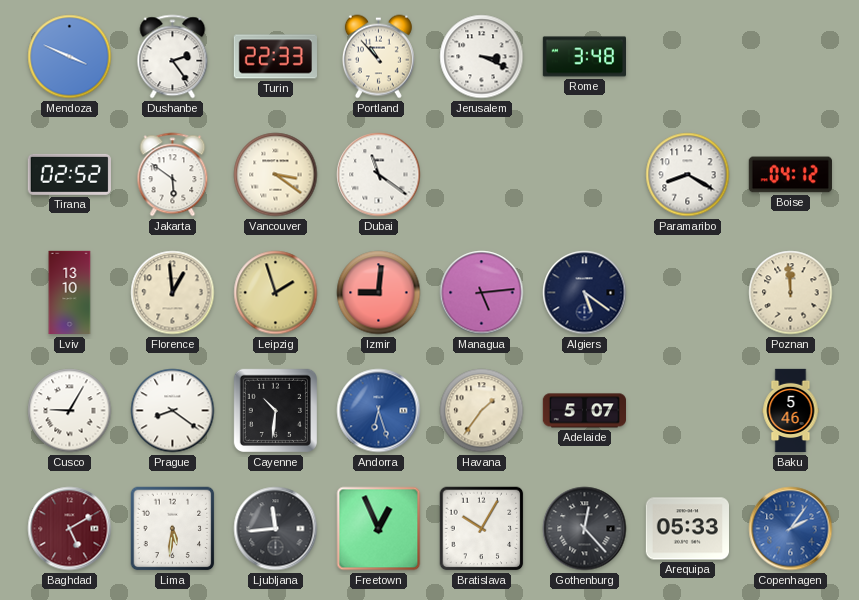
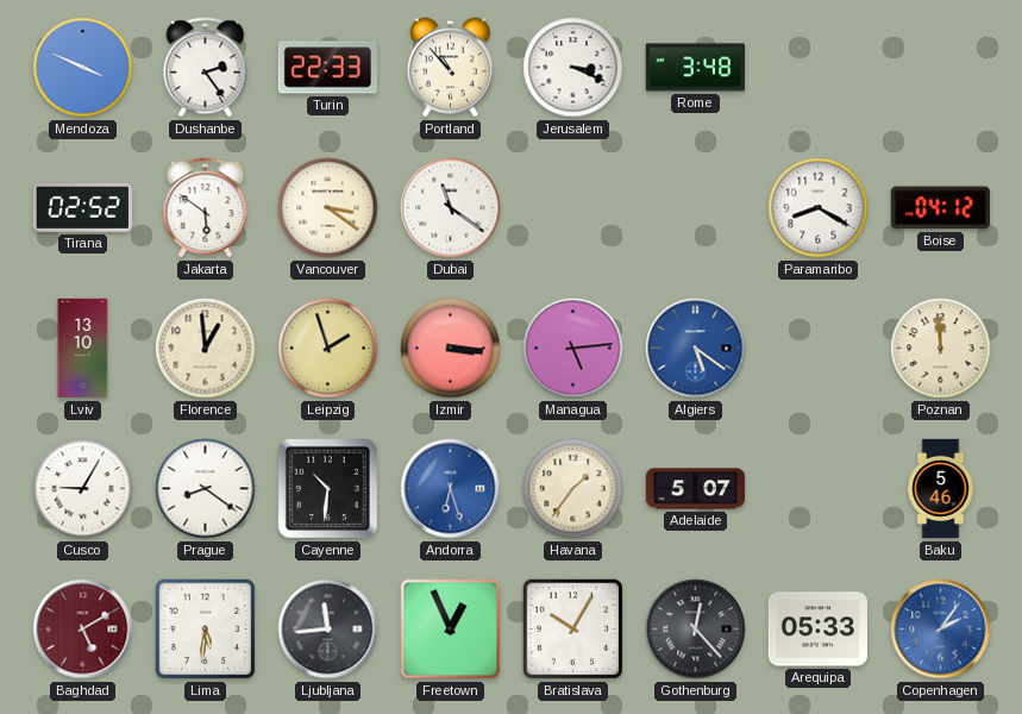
Izmir: 9:01 -> 3:16
Algiers dial: navy -> blue
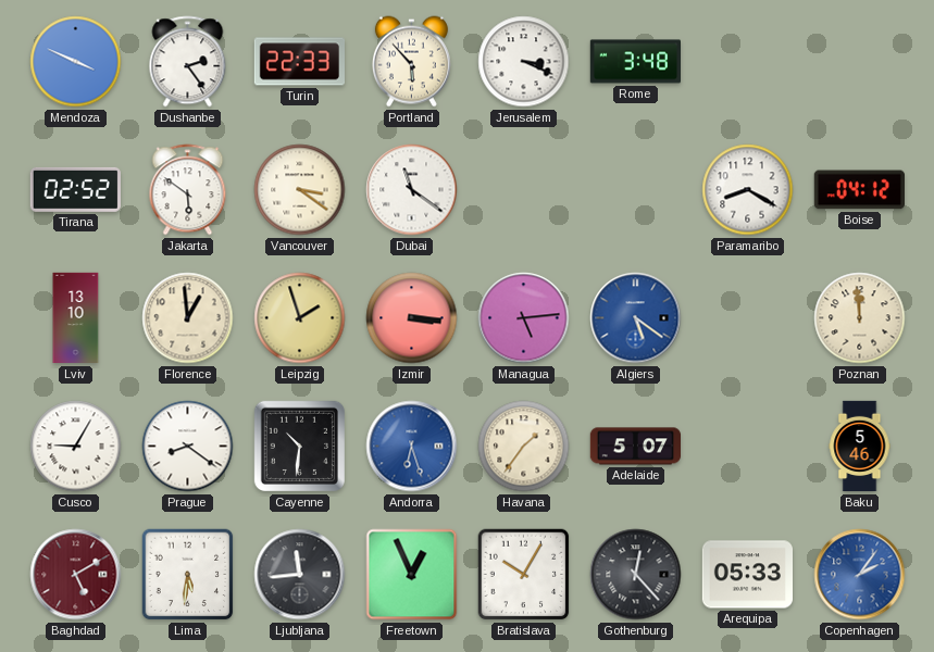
Portland: 10:53 -> 5:53
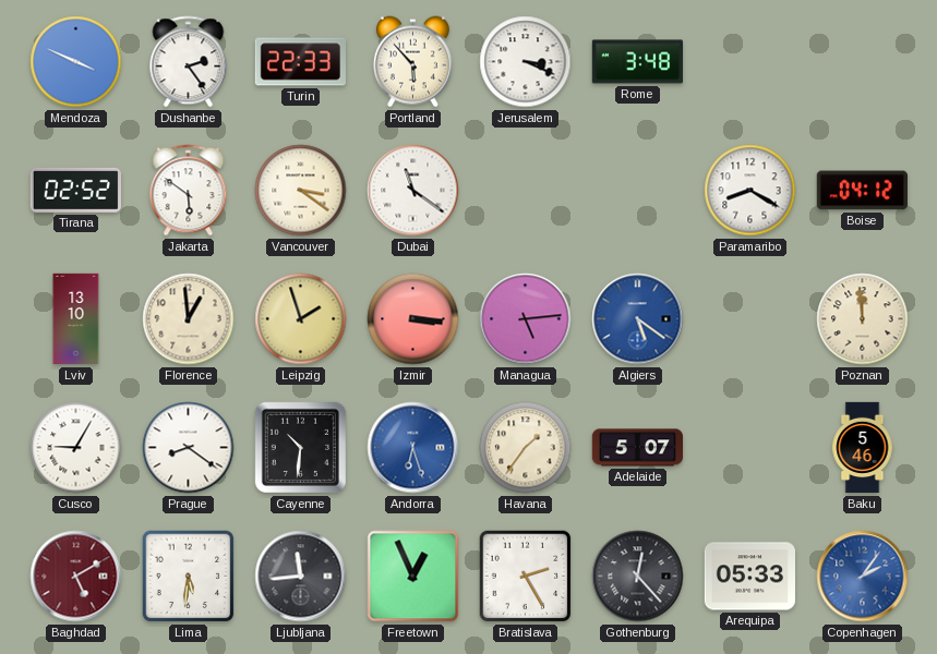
Bratislava: 10:05 -> 2:25
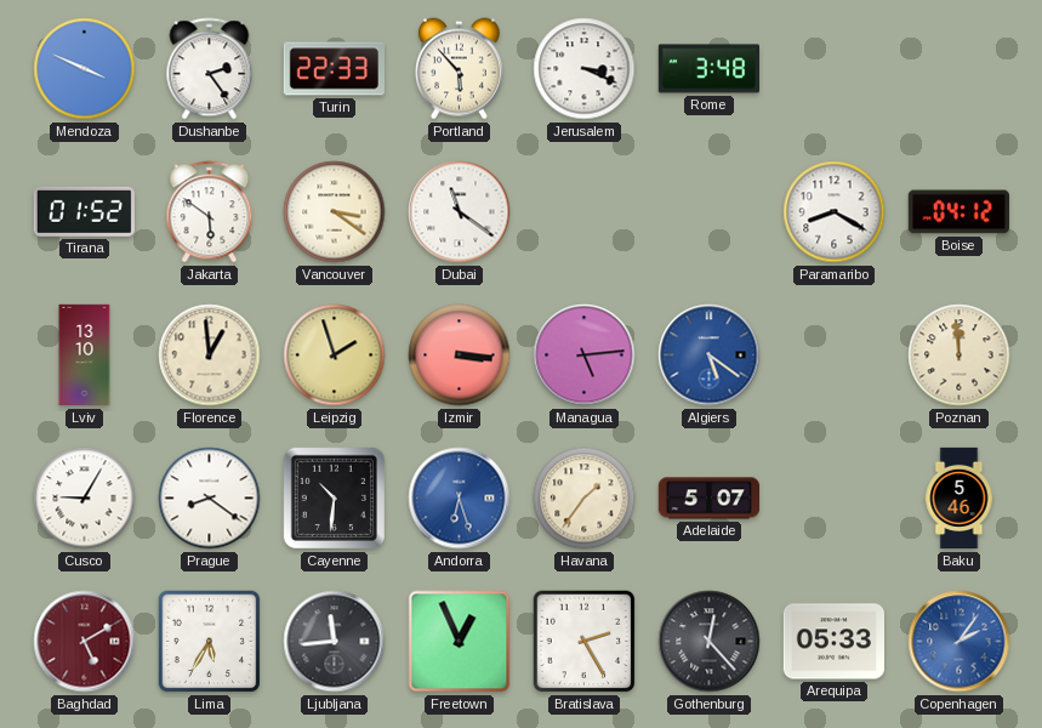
Tirana: 02:52 -> 01:52
Lima: 5:31 -> 5:35
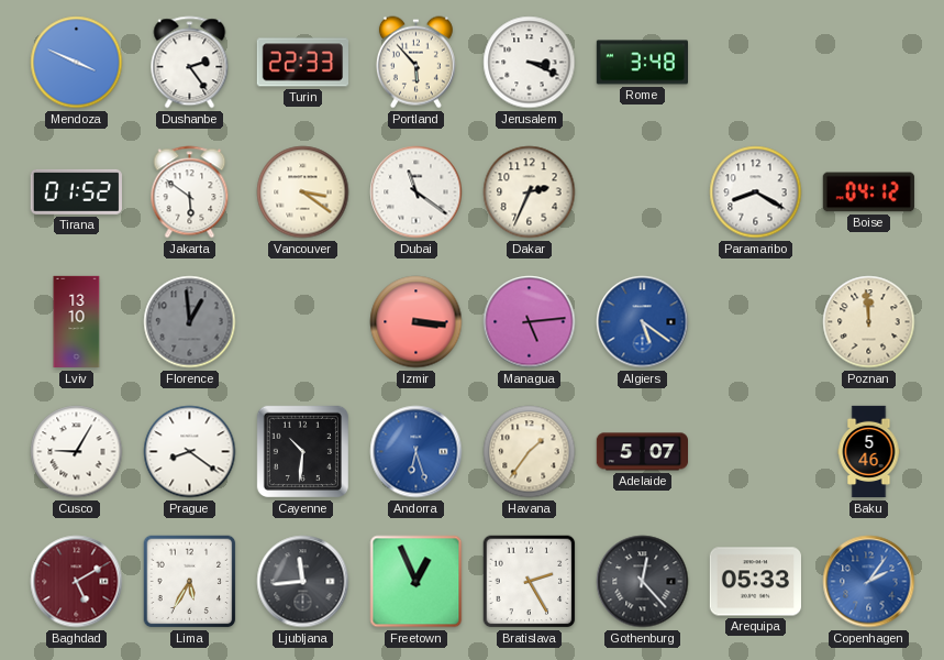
Dakar: none -> 2:34
Florence dial: cream -> grey
Leipzig: 1:57 -> none
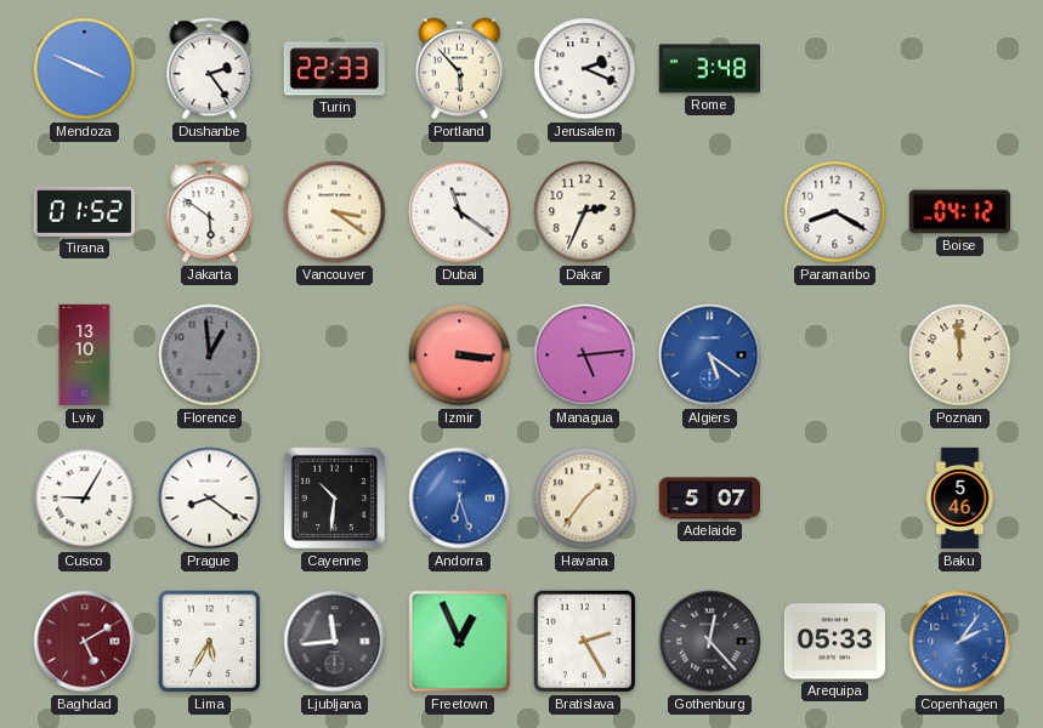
Jerusalem: 3:19 -> 2:19
